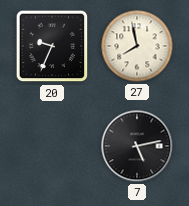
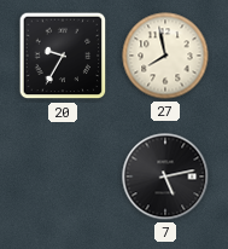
20: 9:34 -> 9:35
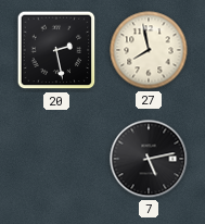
20: 9:35 -> 2:28
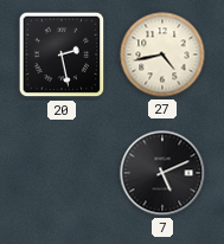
27: 7:58 -> 4:43
7: 5:13 -> 5:11
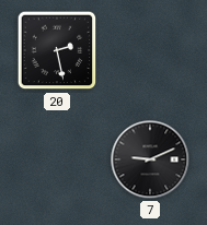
27: 4:43 -> none
7: 5:11 -> 9:11
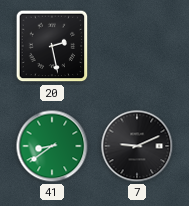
41: none -> 8:39
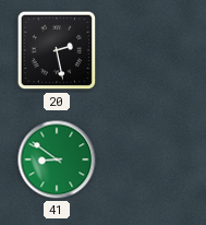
41: 8:39 -> 8:51
7: 9:11 -> none
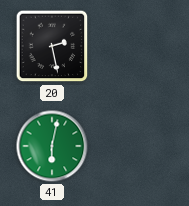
41: 8:51 -> 6:02
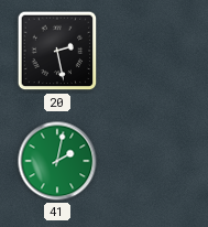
41: 6:02 -> 2:02
